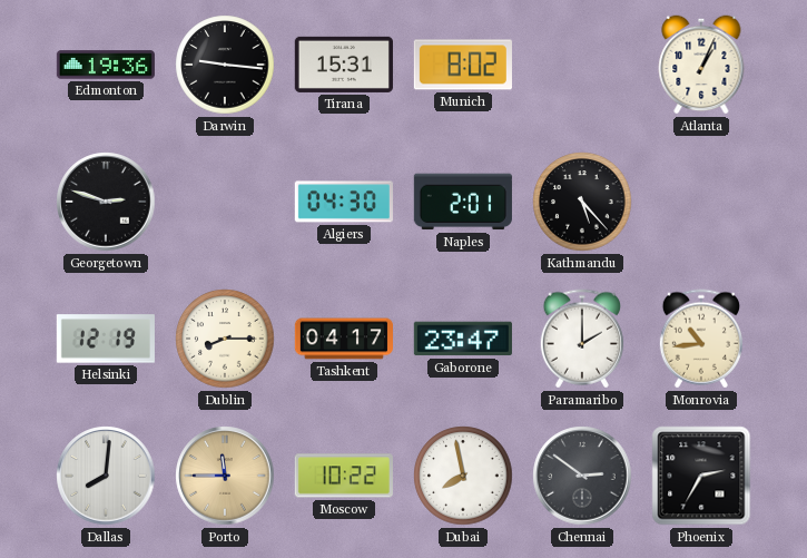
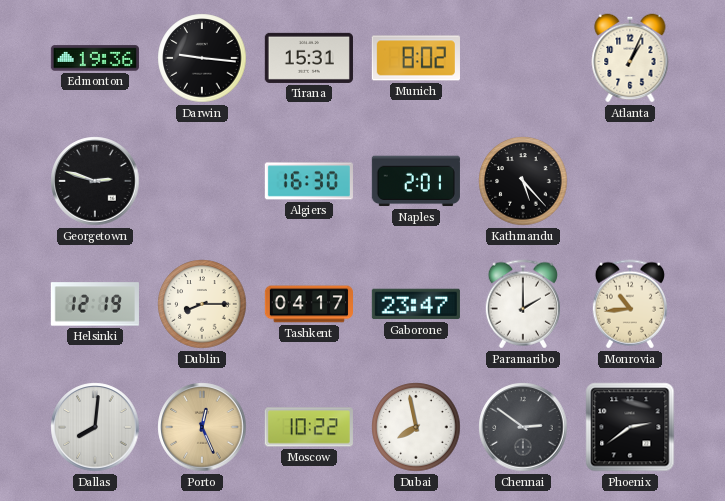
Algiers: 04:30 -> 16:30
Porto: 11:45 -> 12:26
Phoenix: 2:35 -> 2:39
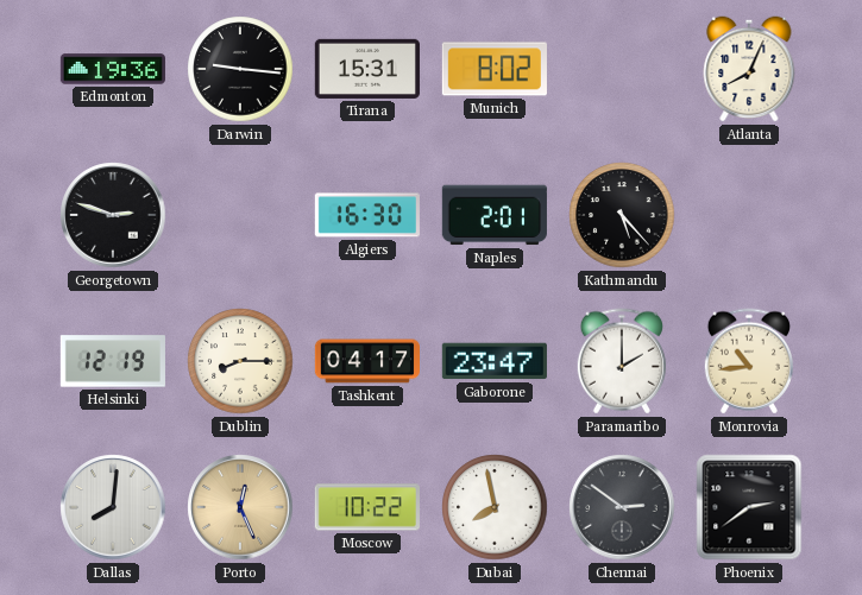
Atlanta: 1:04 -> 8:04
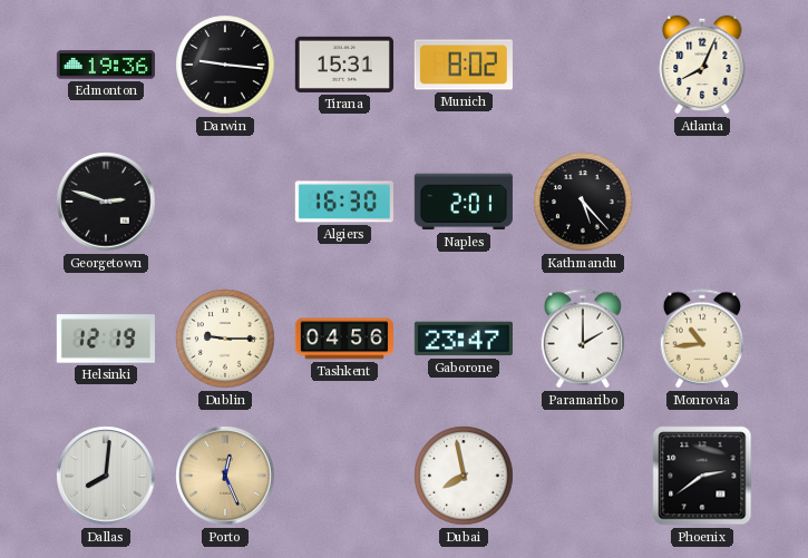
Dublin: 8:15 -> 9:15
Tashkent: 04:17 -> 04:56
Moscow: 10:22 -> none
Chennai: 2:51 -> none
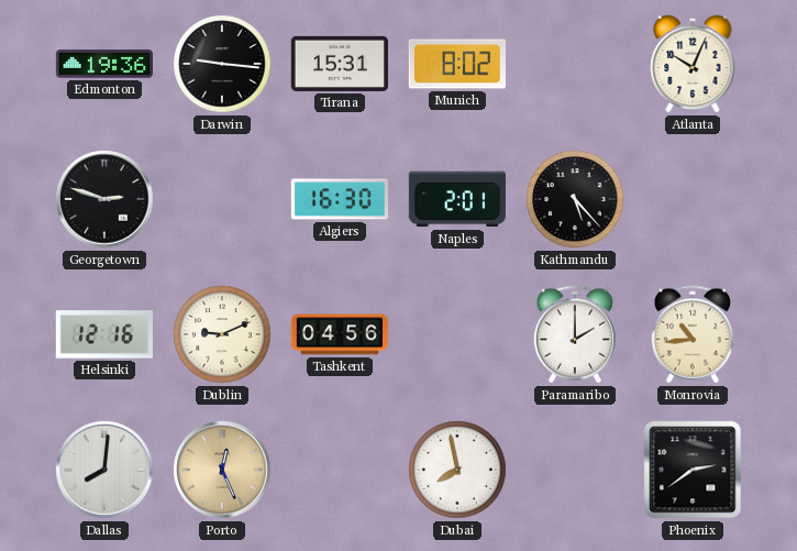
Atlanta: 8:04 -> 10:04
Helsinki: 12:19 -> 12:16
Dublin: 9:15 -> 9:11
Gaborone: 23:47 -> none
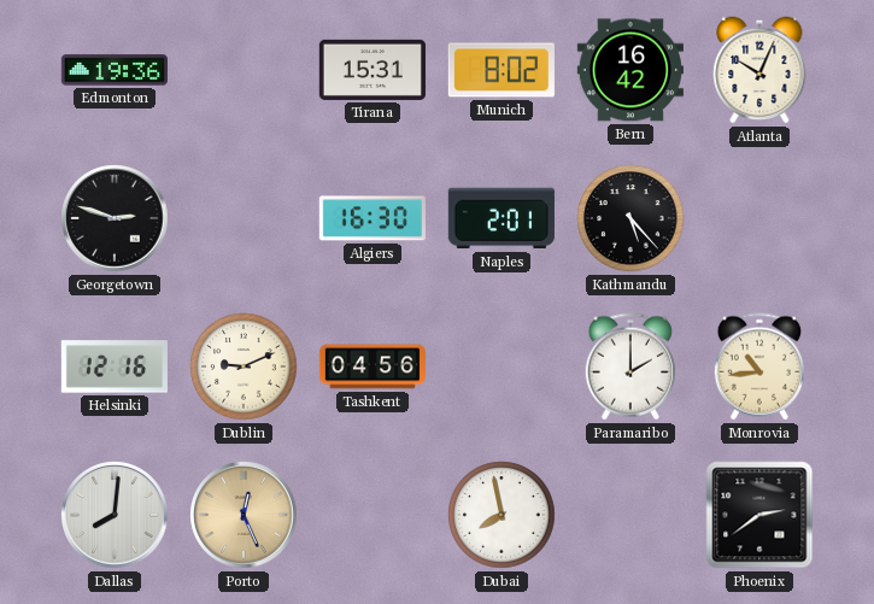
Darwin: 9:16 -> none
Bern: none -> 16:42
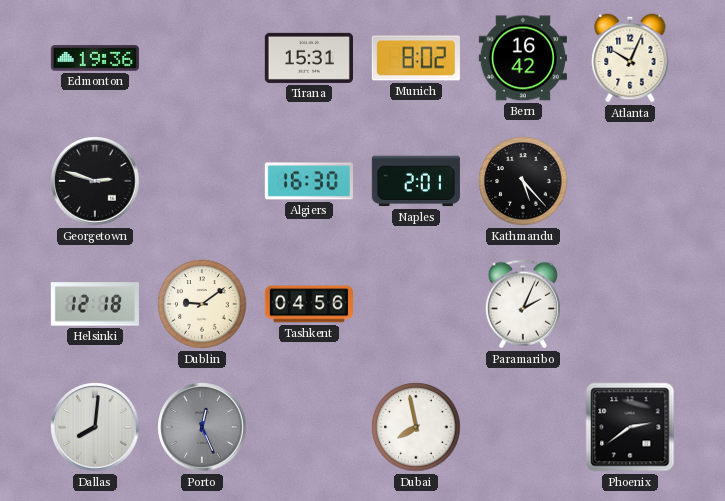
Helsinki: 12:16 -> 12:18
Dublin: 9:11 -> 9:09
Paramaribo: 2:00 -> 2:04
Monrovia: 10:44 -> none
Porto dial: champagne -> grey
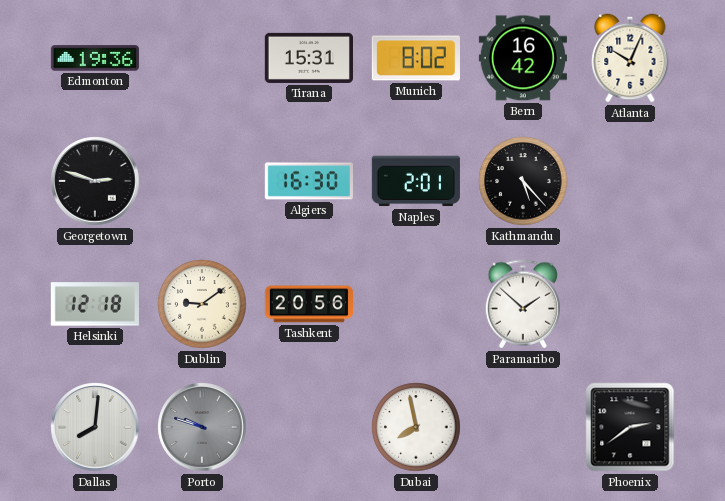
Tashkent: 04:56 -> 20:56
Paramaribo: 2:04 -> 1:52
Porto: 12:26 -> 9:48
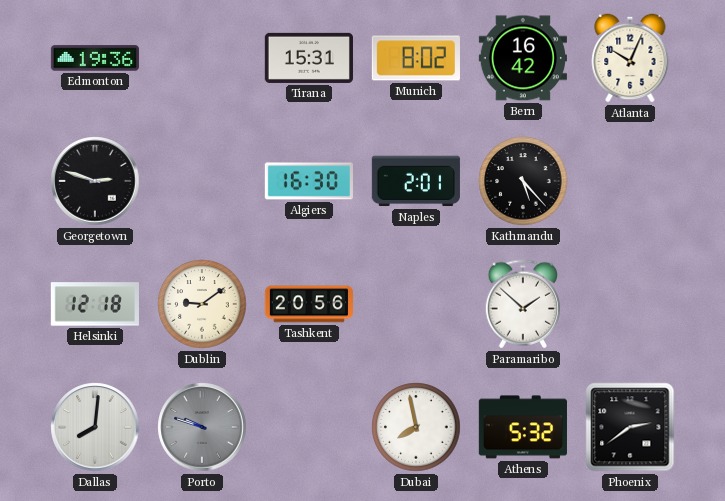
Athens: none -> 5:32
